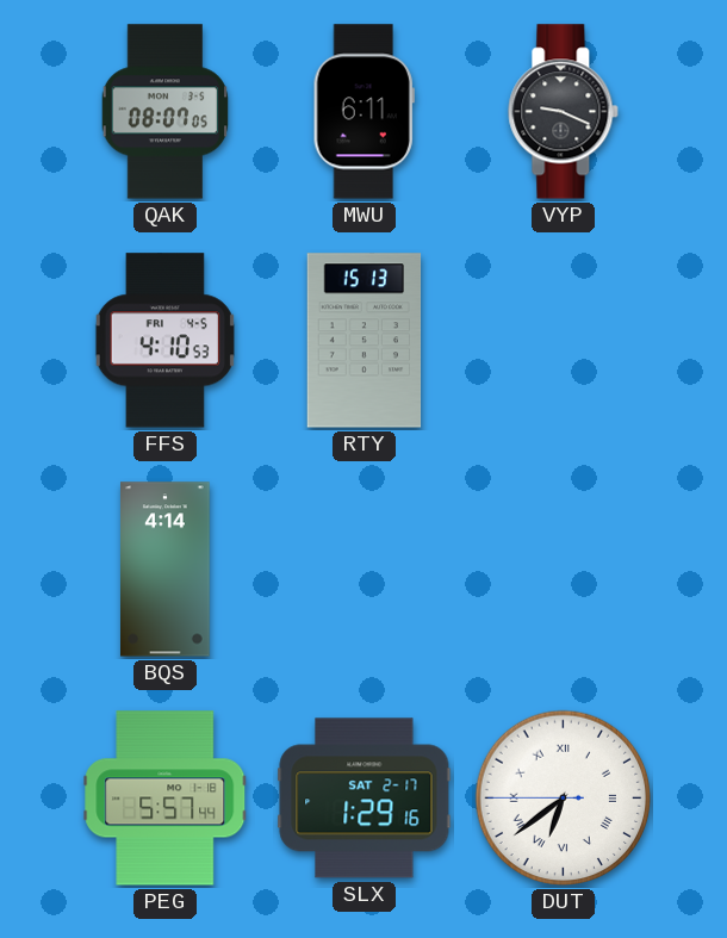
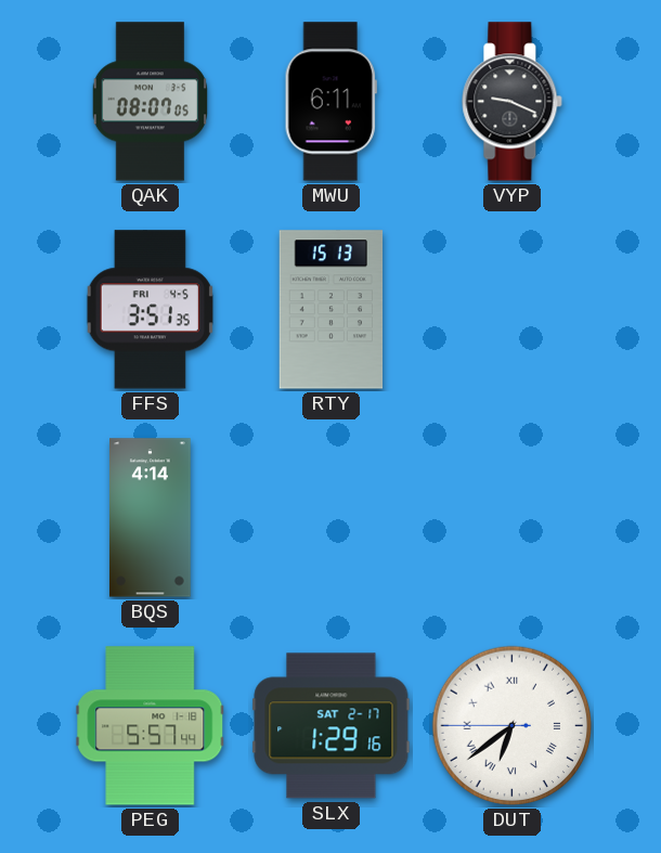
FFS: 4:10 -> 3:51
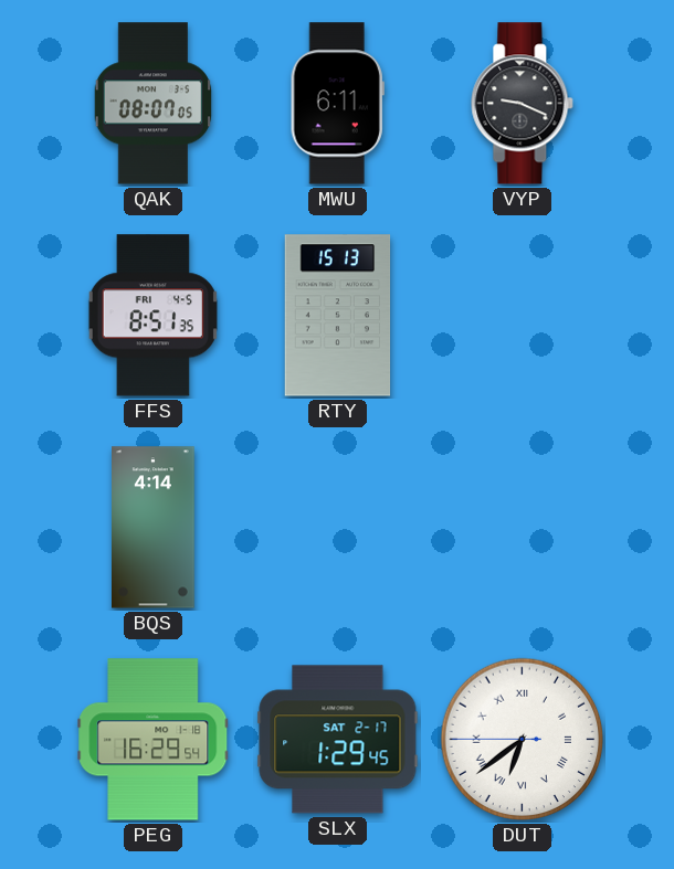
FFS: 3:51 -> 8:51
PEG: 5:57 -> 16:29
SLX: 1:29:16 -> 1:29:45
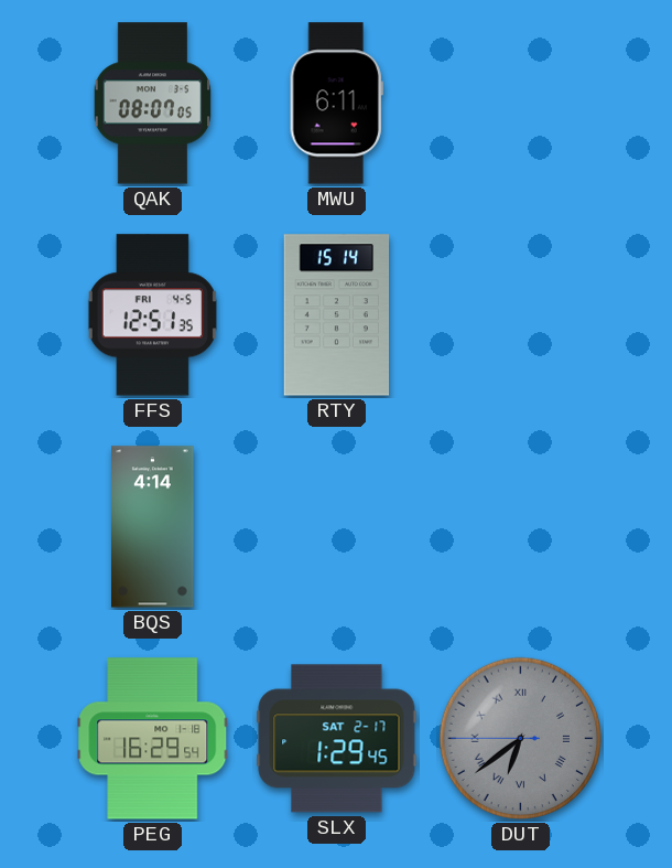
VYP: 9:19 -> none
FFS: 8:51 -> 12:51
RTY: 15:13 -> 15:14
DUT dial: white -> grey
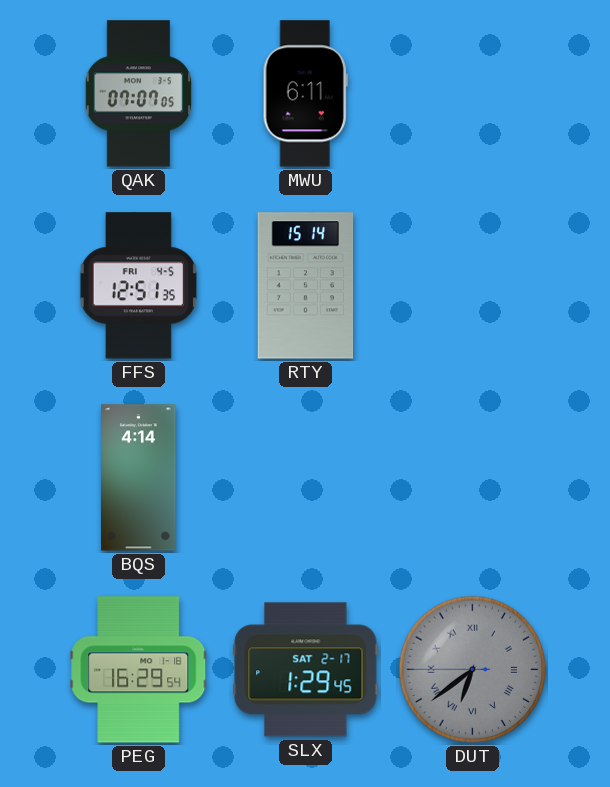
QAK: 08:07 -> 07:07
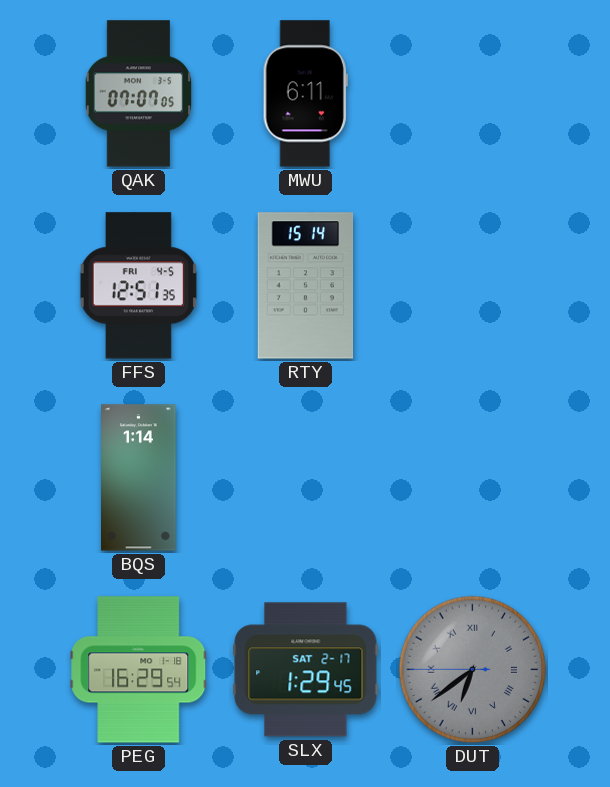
BQS: 4:14 -> 1:14
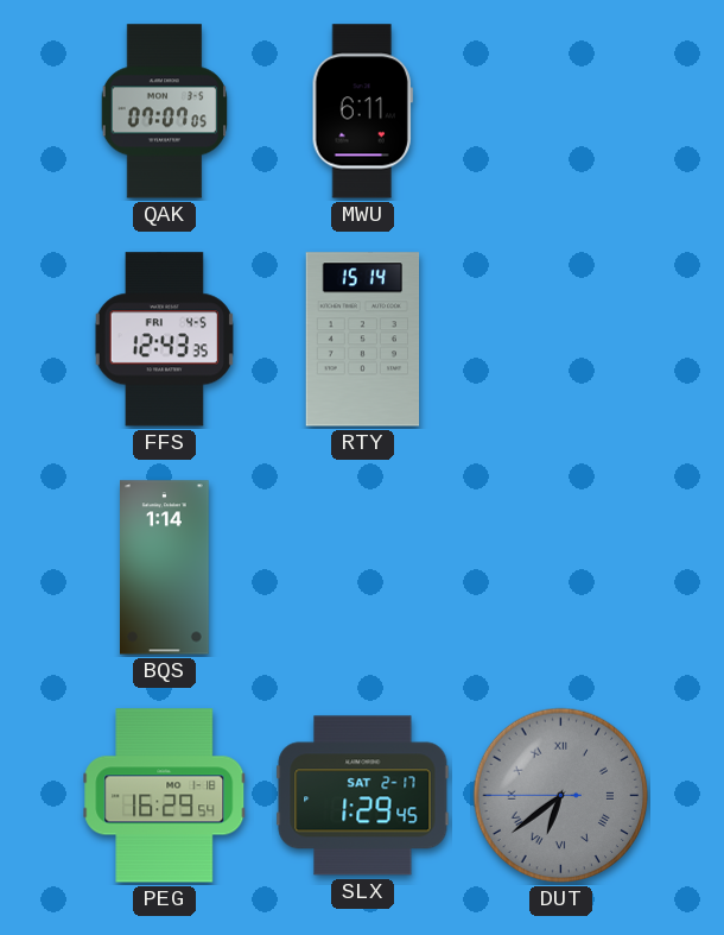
FFS: 12:51 -> 12:43
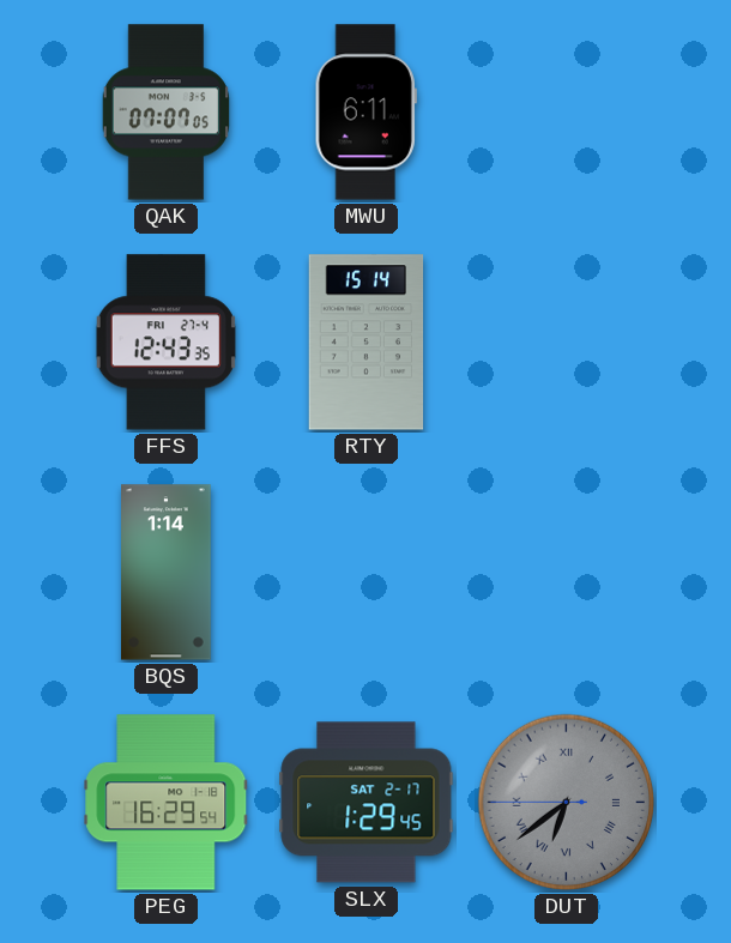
FFS date: FRI 4-5 -> FRI 27-4
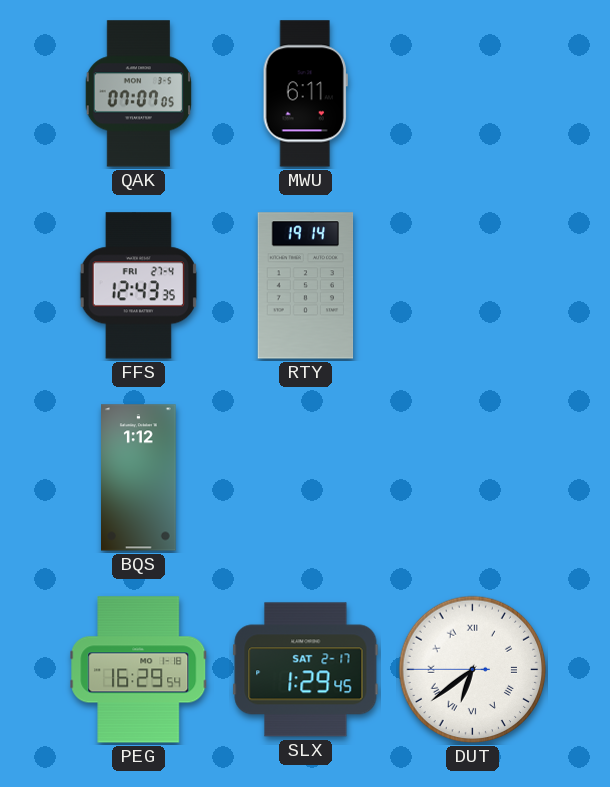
RTY: 15:14 -> 19:14
BQS: 1:14 -> 1:12
DUT dial: grey -> white
